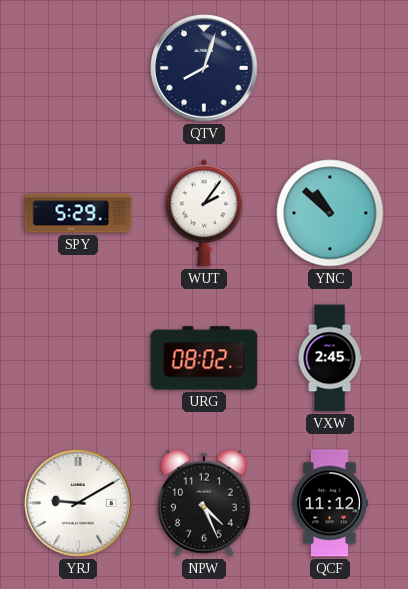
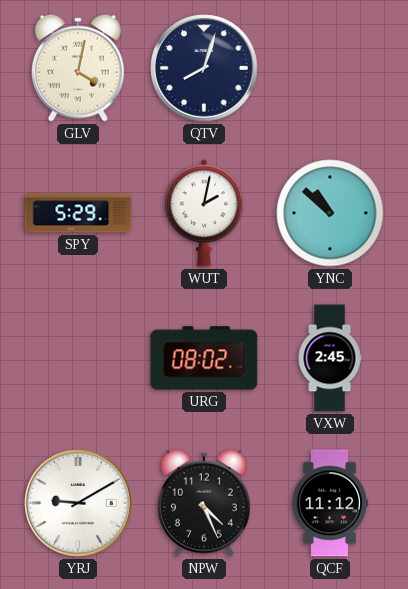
GLV: none -> 4:02
WUT: 2:06 -> 2:02
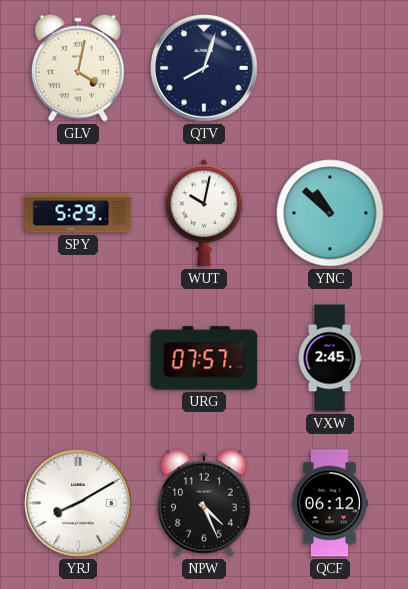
WUT: 2:02 -> 10:02
URG: 08:02 -> 07:57
YRJ: 9:10 -> 8:10
QCF: 11:12 -> 06:12
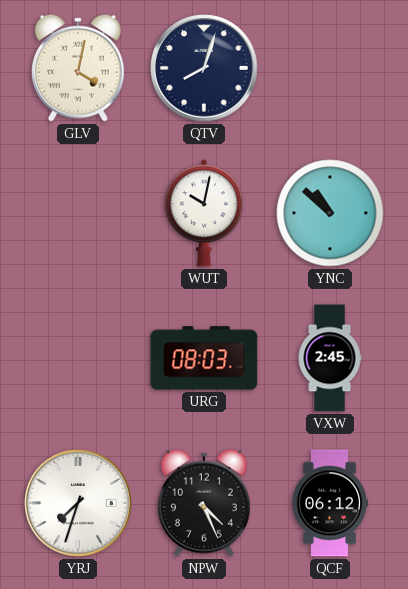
SPY: 5:29 -> none
URG: 07:57 -> 08:03
YRJ: 8:10 -> 7:33
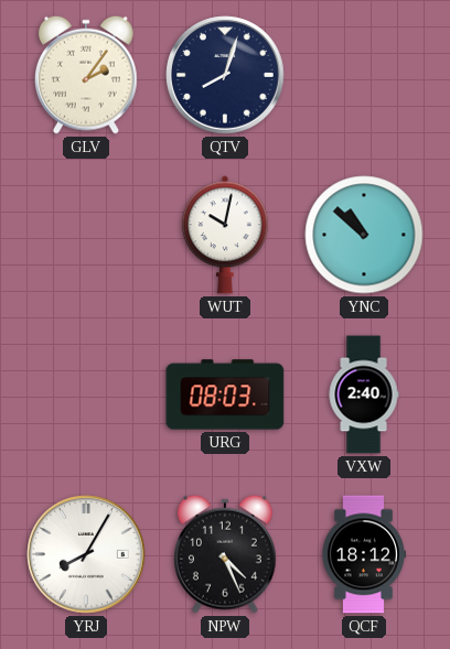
GLV: 4:02 -> 2:06
VXW: 2:45 -> 2:40
YRJ: 7:33 -> 8:05
QCF: 06:12 -> 18:12
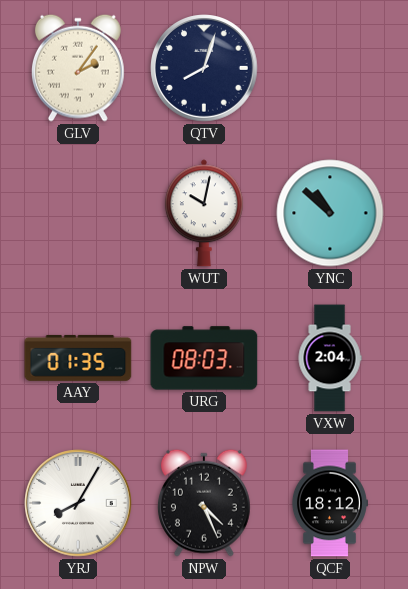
AAY: none -> 01:35
VXW: 2:40 -> 2:04
